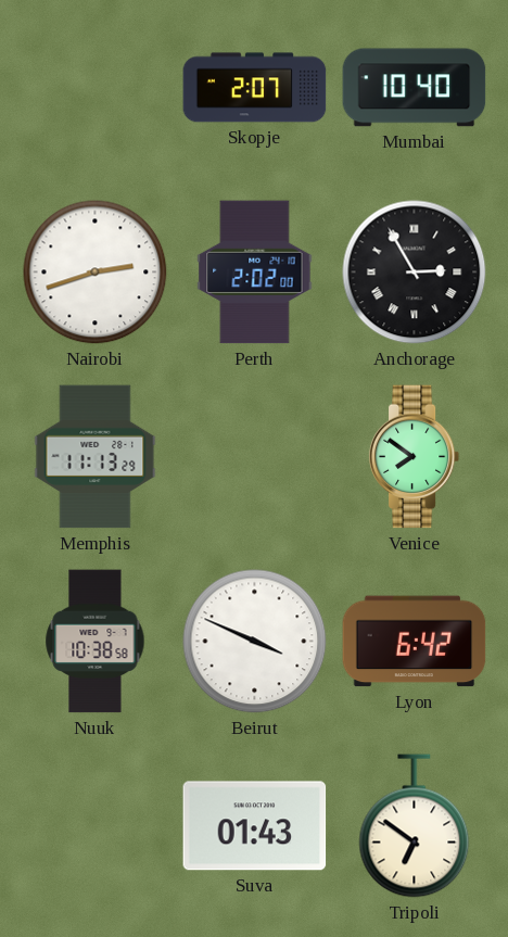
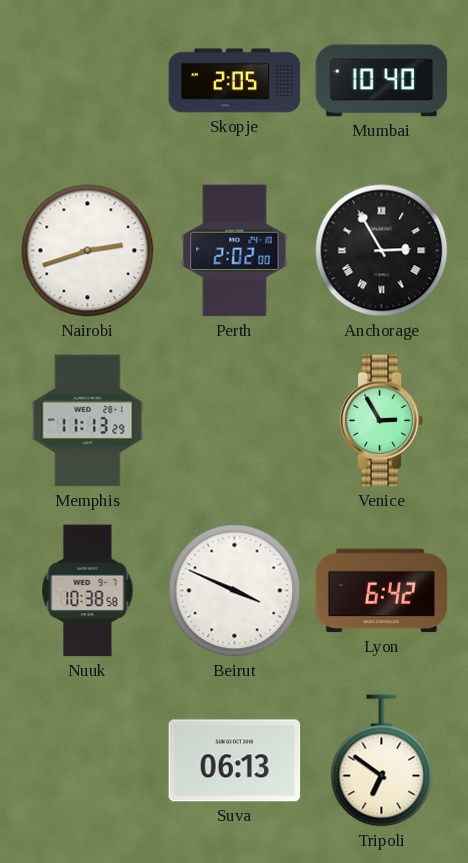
Skopje: 2:07 -> 2:05
Venice: 7:51 -> 2:55
Suva: 01:43 -> 06:13
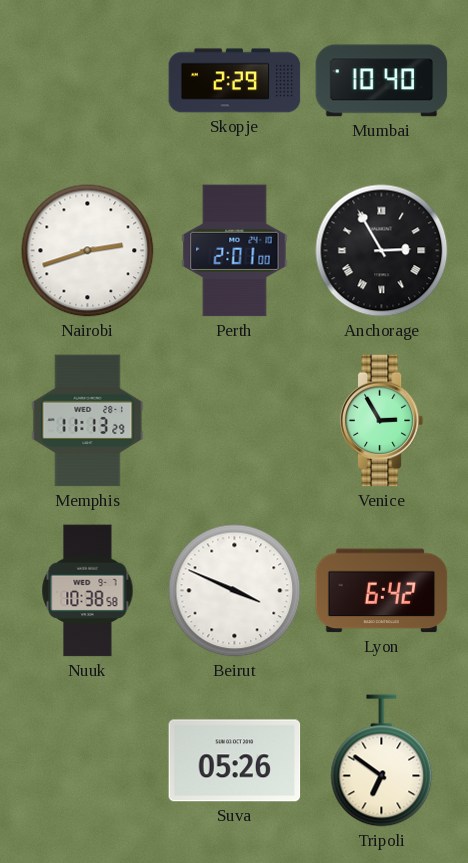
Skopje: 2:05 -> 2:29
Perth: 2:02 -> 2:01
Suva: 06:13 -> 05:26
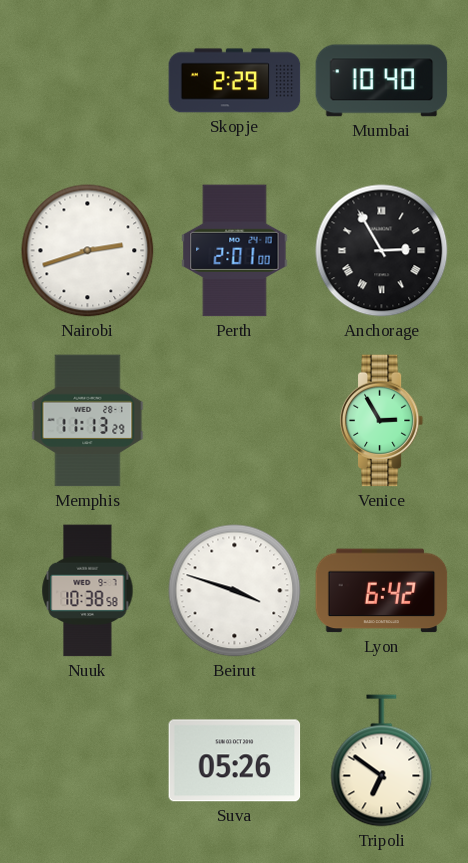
Beirut: 3:49 -> 3:48
